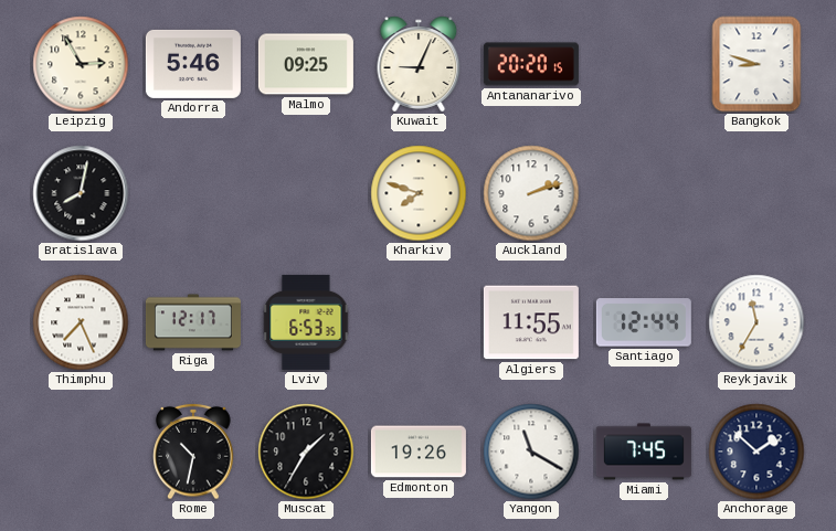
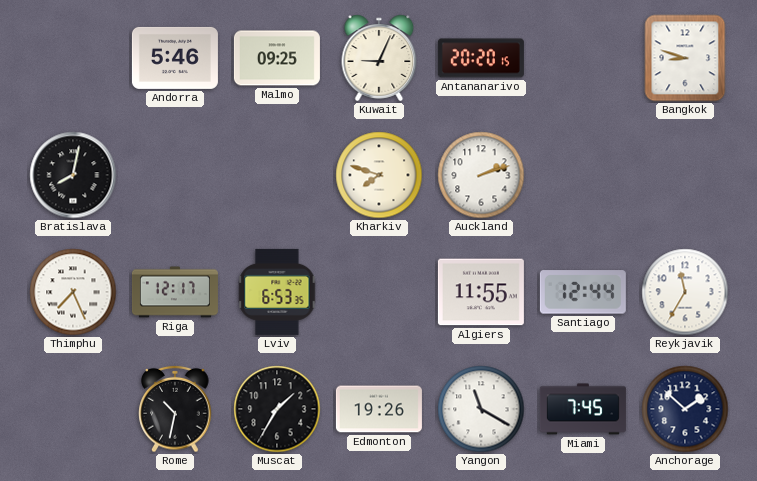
Leipzig: 2:55 -> none
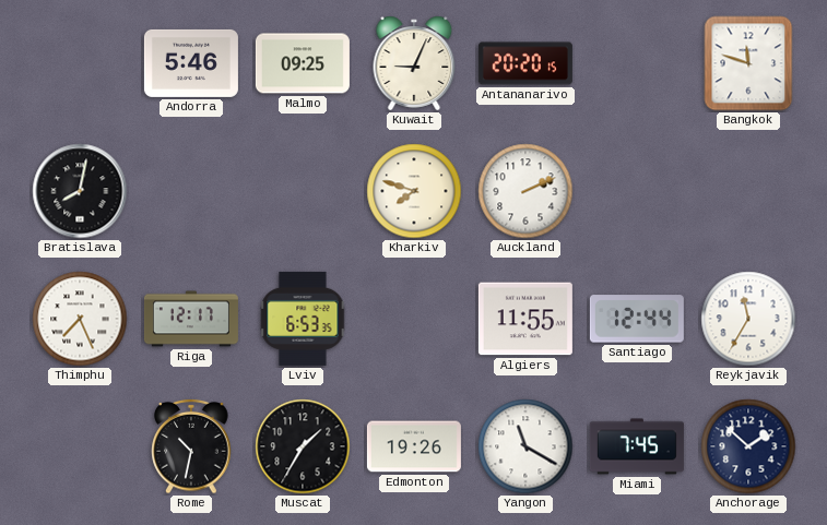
Bangkok: 8:48 -> 11:48
Auckland: 2:12 -> 2:11
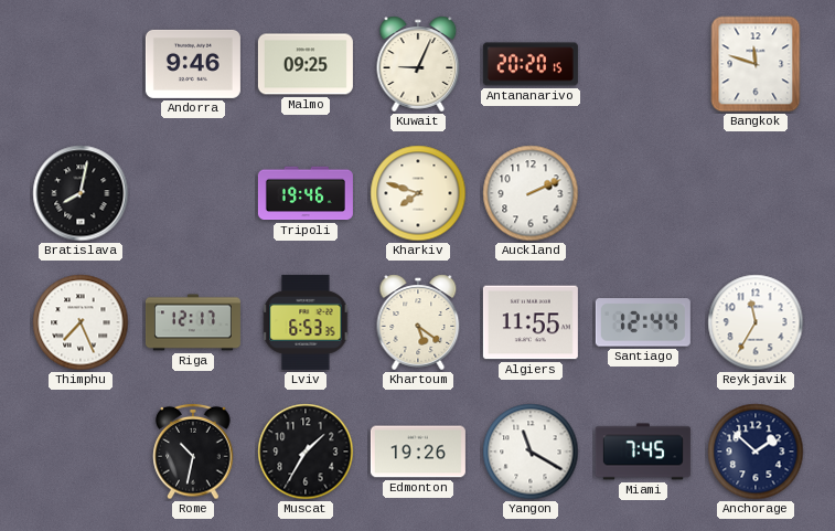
Andorra: 5:46 -> 9:46
Tripoli: none -> 19:46
Khartoum: none -> 5:21
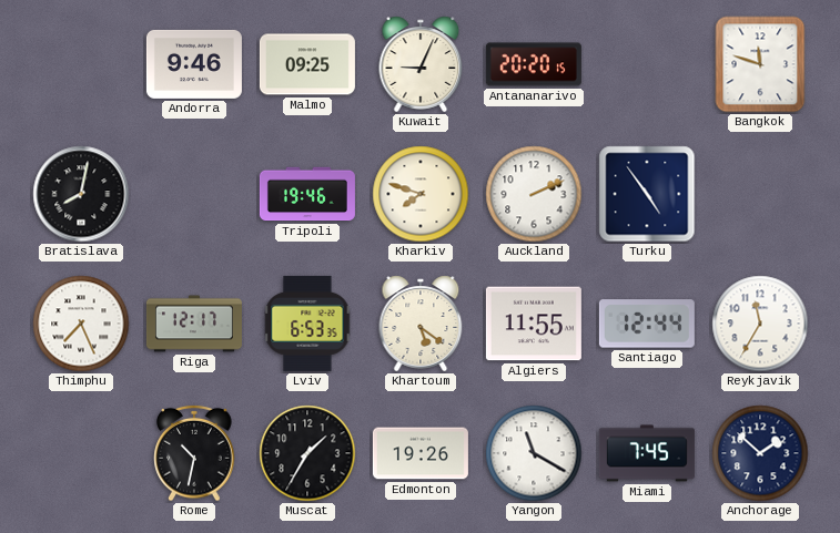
Turku: none -> 4:54
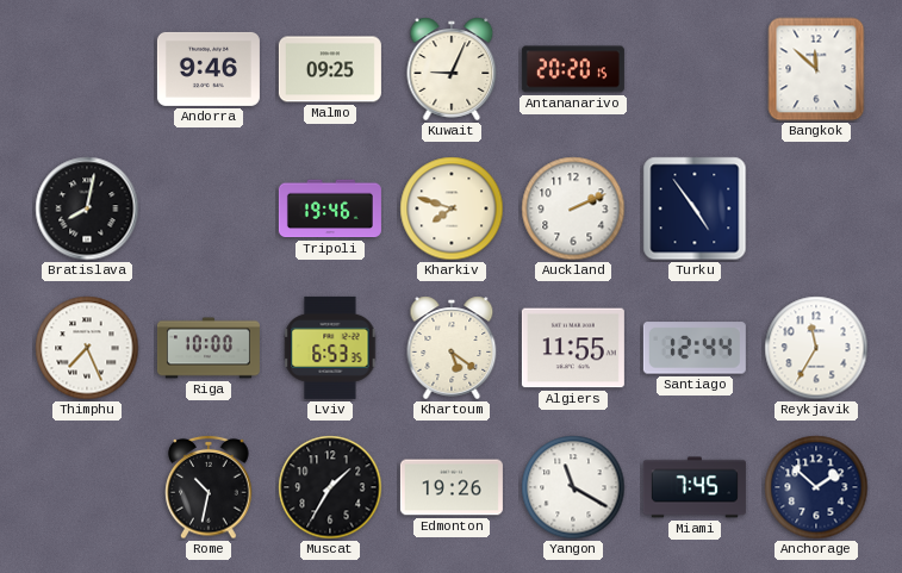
Bangkok: 11:48 -> 11:52
Riga: 12:17 -> 10:00
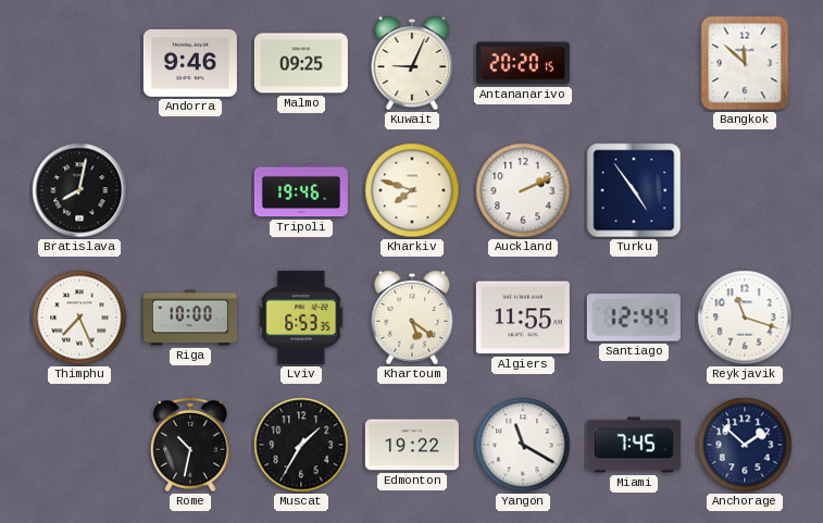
Reykjavik: 11:35 -> 11:18
Edmonton: 19:26 -> 19:22
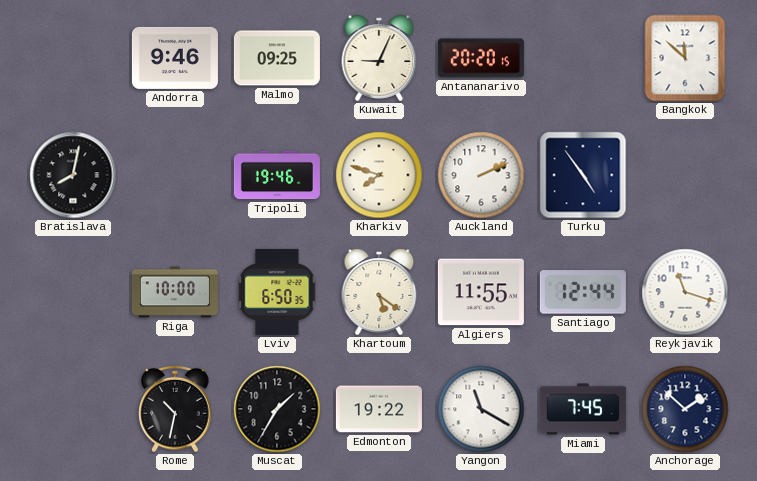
Thimphu: 7:26 -> none
Lviv: 6:53 -> 6:50
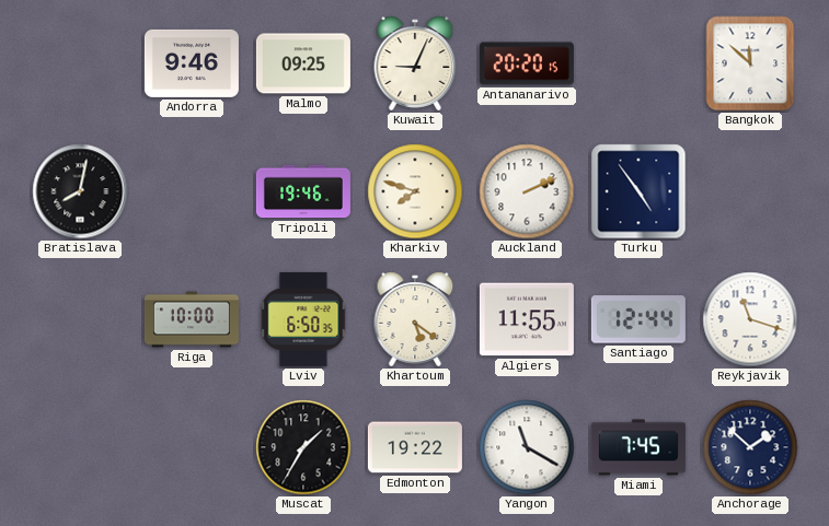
Rome: 10:32 -> none
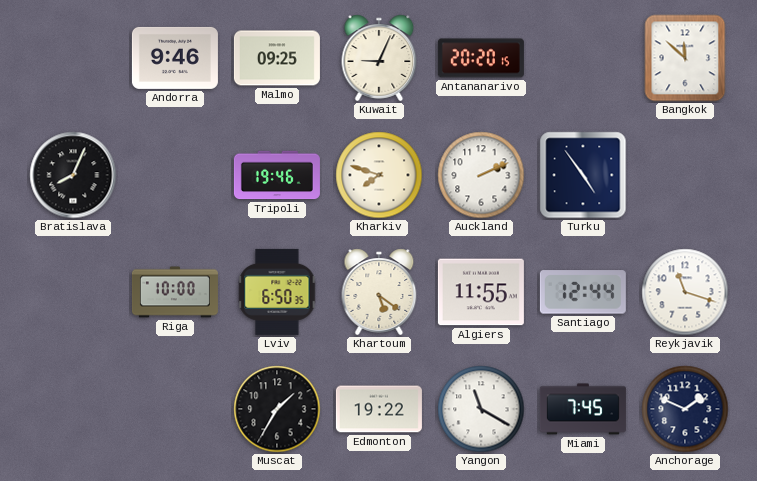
Bratislava: 8:02 -> 8:04
Anchorage: 1:52 -> 1:49
